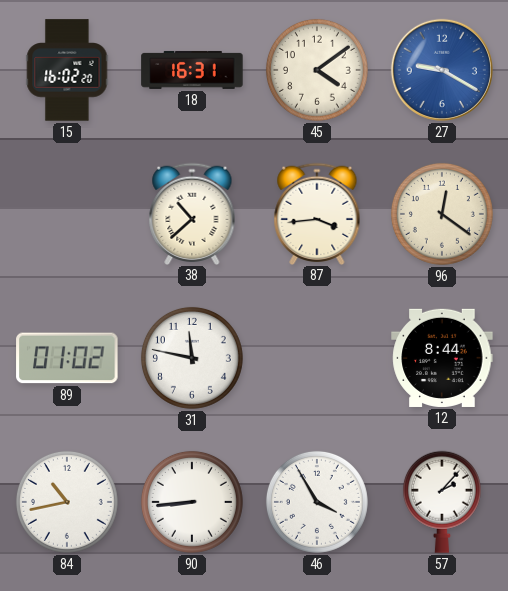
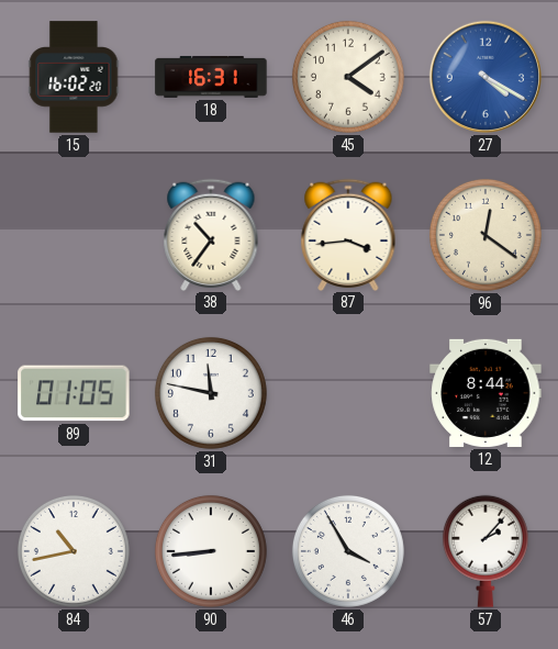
27: 9:20 -> 4:20
38: 10:38 -> 10:36
89: 01:02 -> 01:05
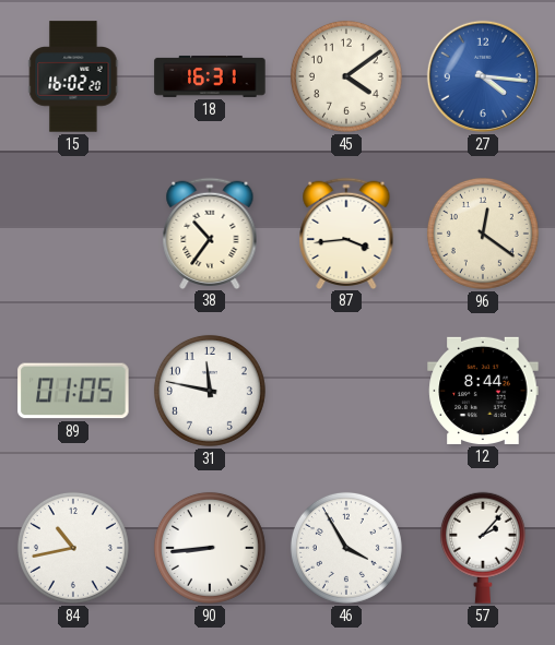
27: 4:20 -> 4:16
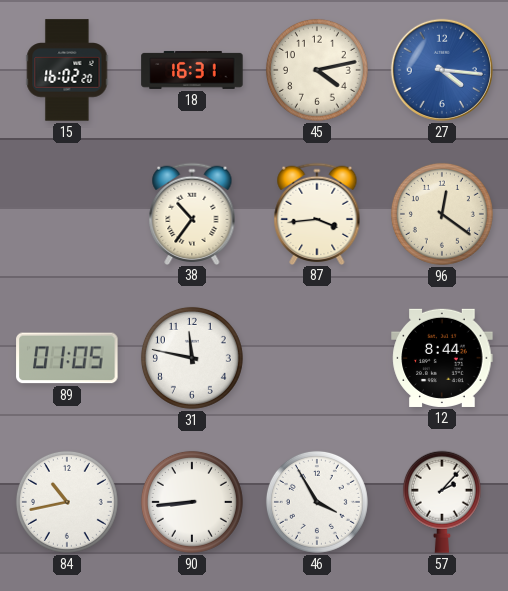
45: 4:09 -> 4:13
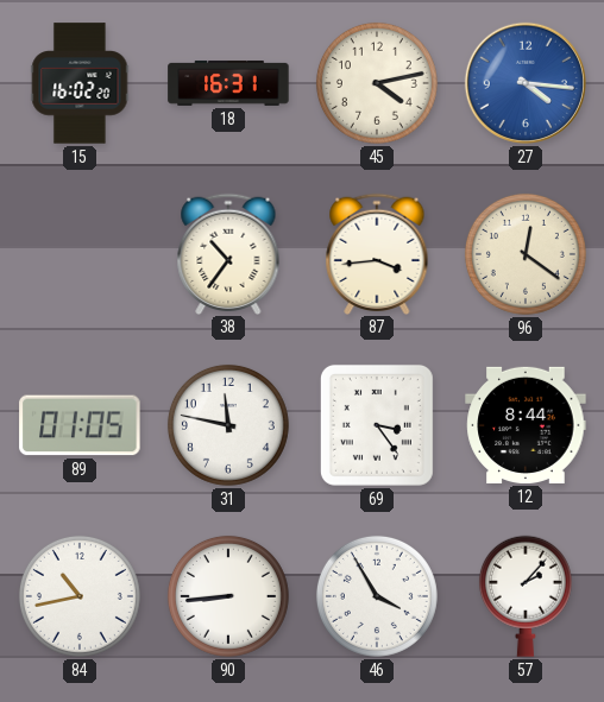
69: none -> 3:24
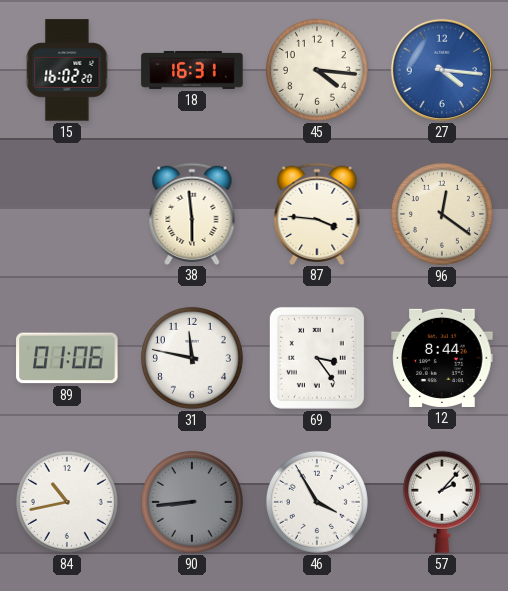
45: 4:13 -> 4:16
38: 10:36 -> 5:59
87: 3:44 -> 3:46
89: 01:05 -> 01:06
90 dial: white -> grey
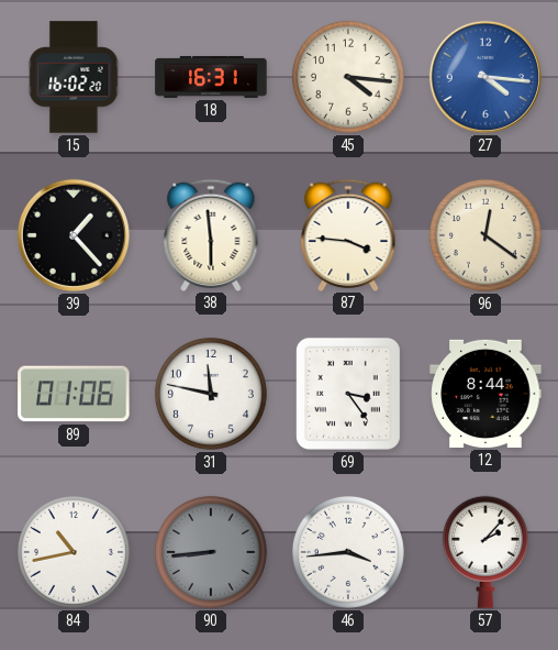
39: none -> 1:23
46: 3:55 -> 3:44
